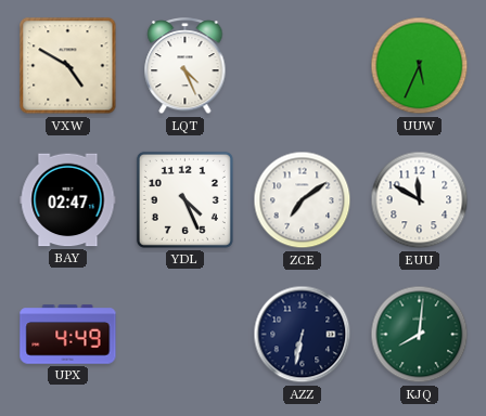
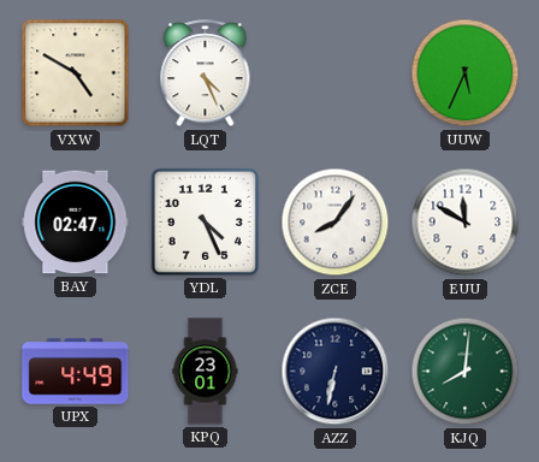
ZCE: 7:09 -> 8:06
KPQ: none -> 23:01
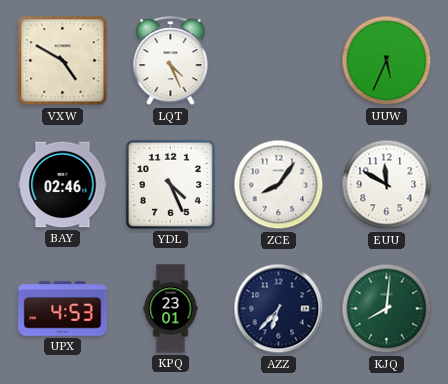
BAY: 02:47 -> 02:46
UPX: 4:49 -> 4:53
AZZ: 6:32 -> 6:37
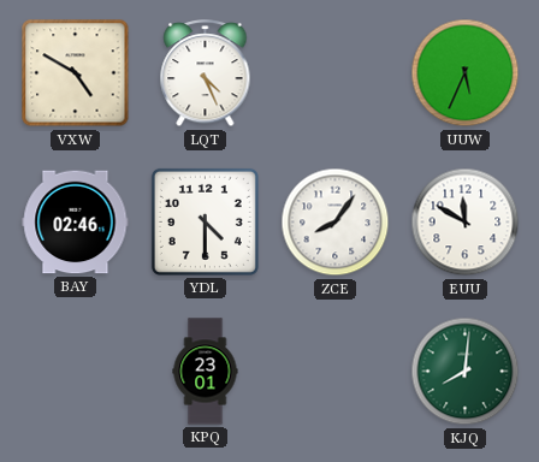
YDL: 4:26 -> 4:30
UPX: 4:53 -> none
AZZ: 6:37 -> none
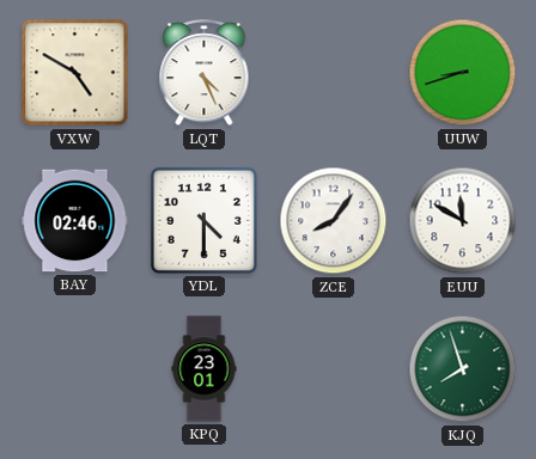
UUW: 5:34 -> 8:42
KJQ: 8:01 -> 7:57
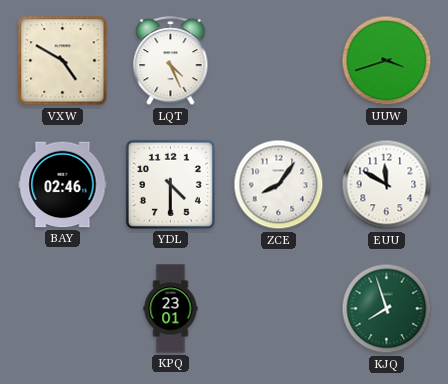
UUW: 8:42 -> 3:42
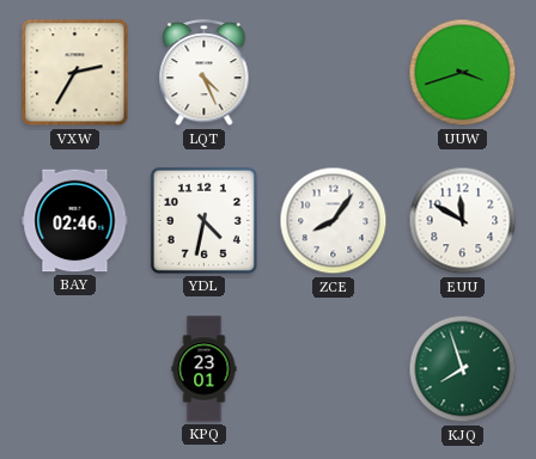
VXW: 4:50 -> 2:35
YDL: 4:30 -> 4:32
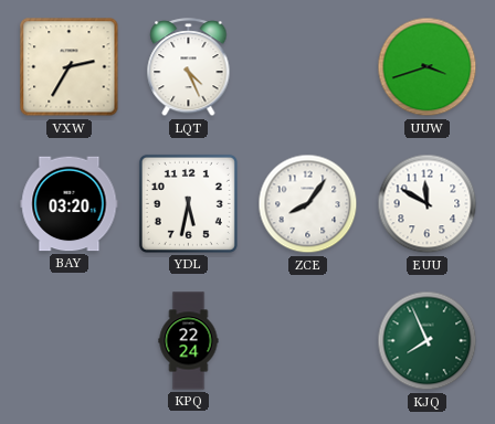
BAY: 02:46 -> 03:20
YDL: 4:32 -> 5:32
KPQ: 23:01 -> 22:24
KJQ: 7:57 -> 7:56
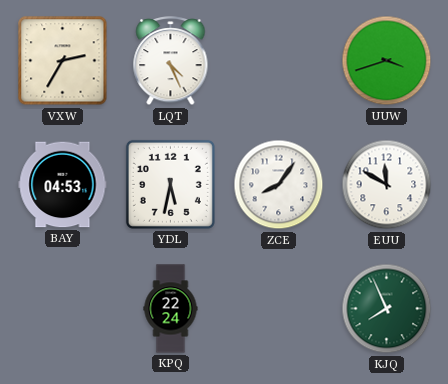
BAY: 03:20 -> 04:53
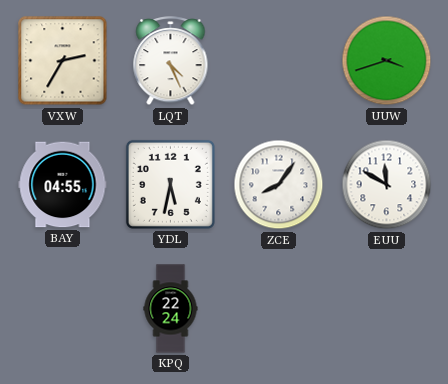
BAY: 04:53 -> 04:55
KJQ: 7:56 -> none
